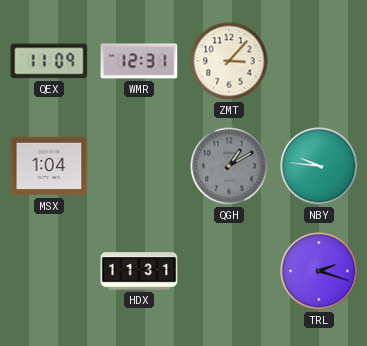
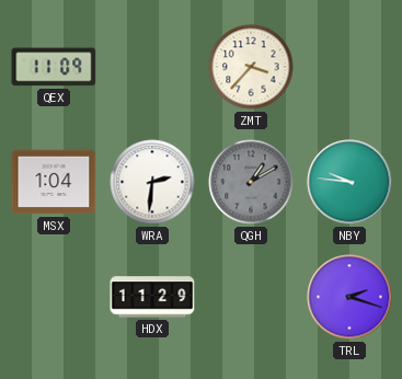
WMR: 12:31 -> none
ZMT: 3:07 -> 3:37
WRA: none -> 2:31
HDX: 11:31 -> 11:29
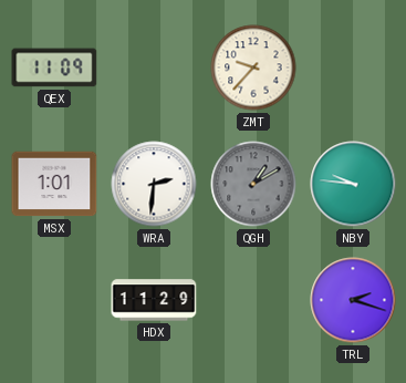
ZMT: 3:37 -> 9:37
MSX: 1:04 -> 1:01
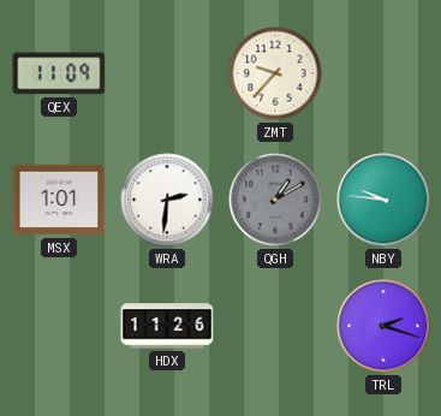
HDX: 11:29 -> 11:26
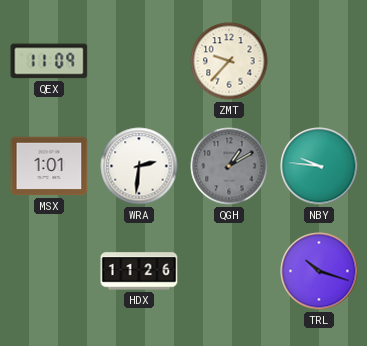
TRL: 2:18 -> 10:18
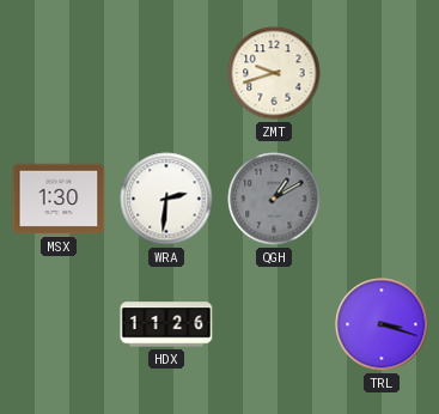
QEX: 11:09 -> none
ZMT: 9:37 -> 9:42
MSX: 1:01 -> 1:30
NBY: 9:46 -> none
TRL: 10:18 -> 3:18
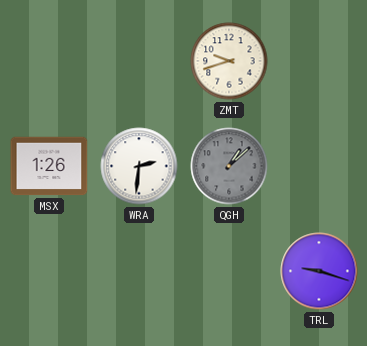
MSX: 1:30 -> 1:26
QGH: 1:10 -> 1:08
HDX: 11:26 -> none
TRL: 3:18 -> 9:18
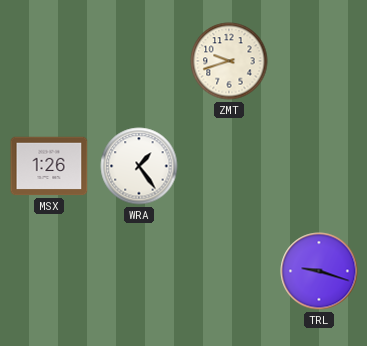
WRA: 2:31 -> 1:24
QGH: 1:08 -> none
